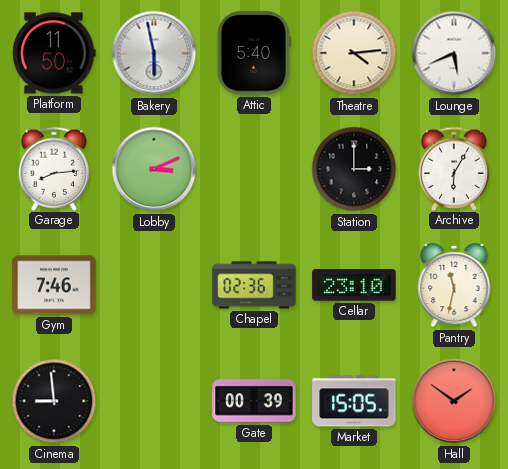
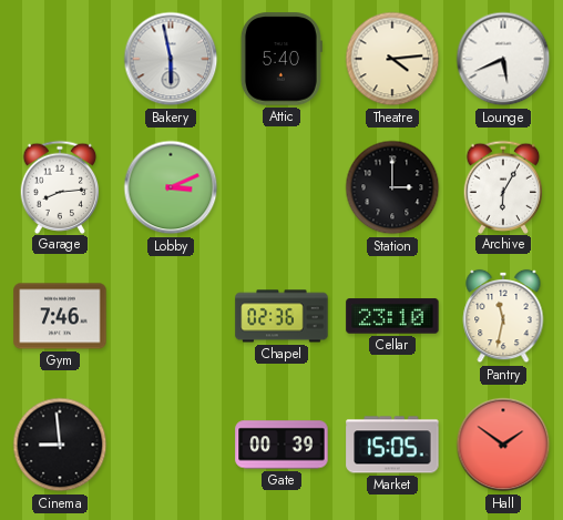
Platform: 11:50 -> none
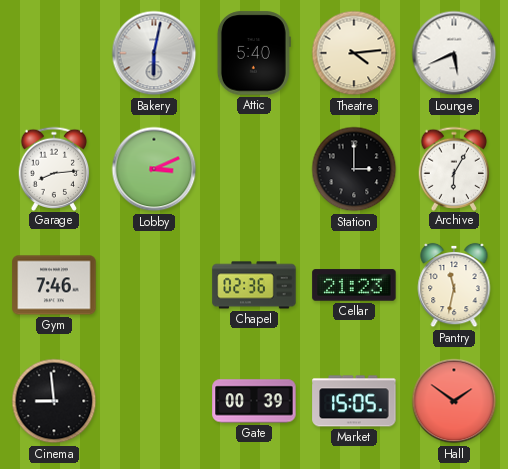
Bakery: 5:58 -> 6:02
Cellar: 23:10 -> 21:23
